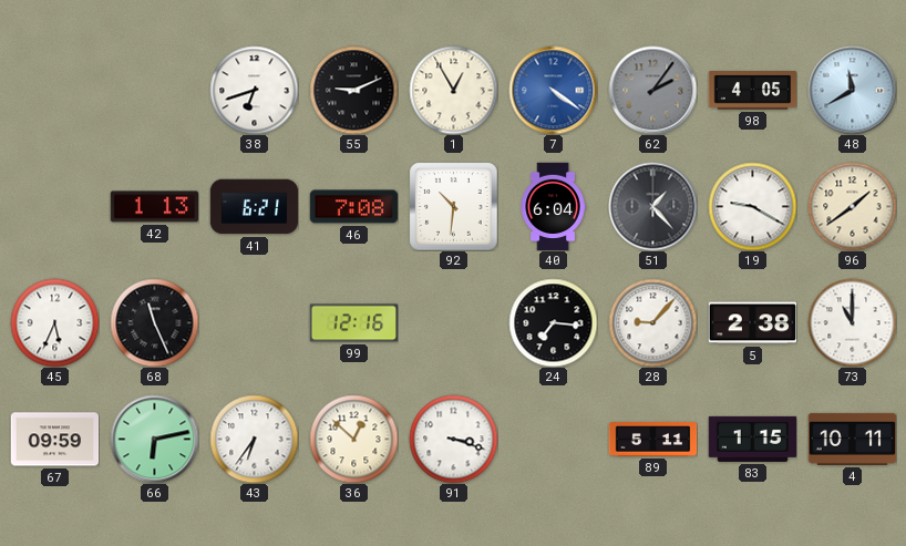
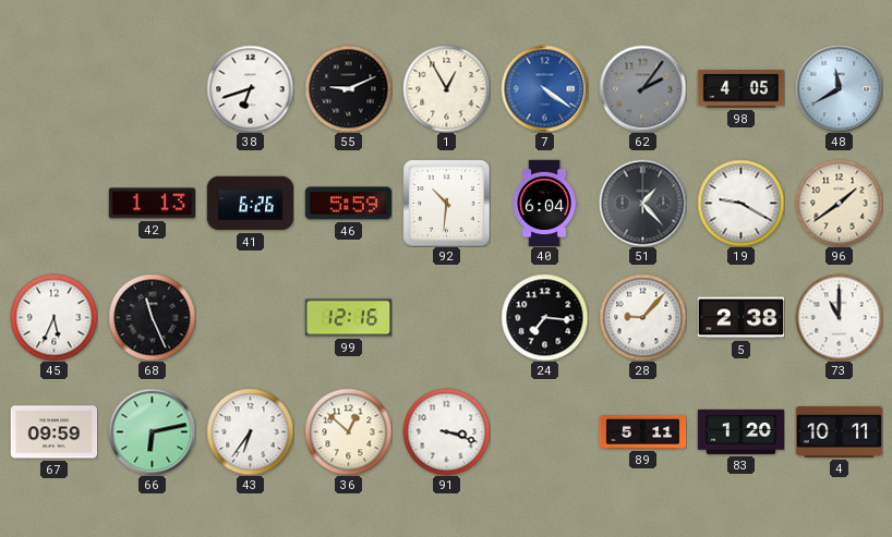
41: 6:21 -> 6:26
46: 7:08 -> 5:59
83: 1:15 -> 1:20
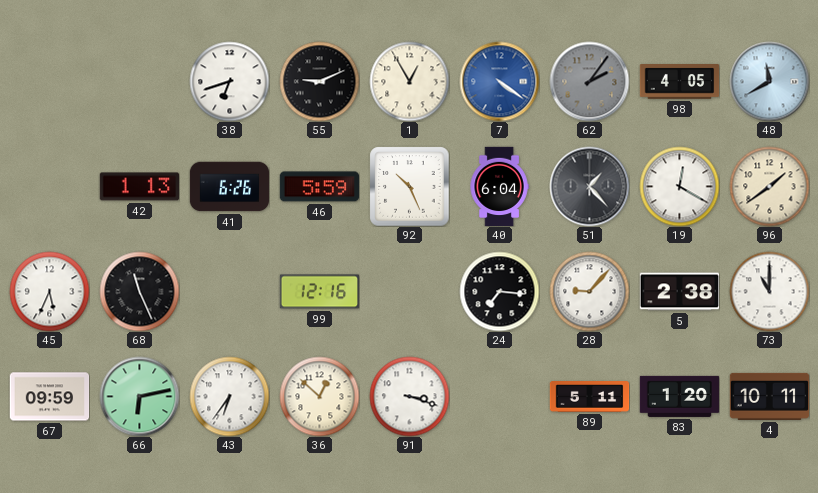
92: 10:31 -> 10:26
19: 9:20 -> 12:20
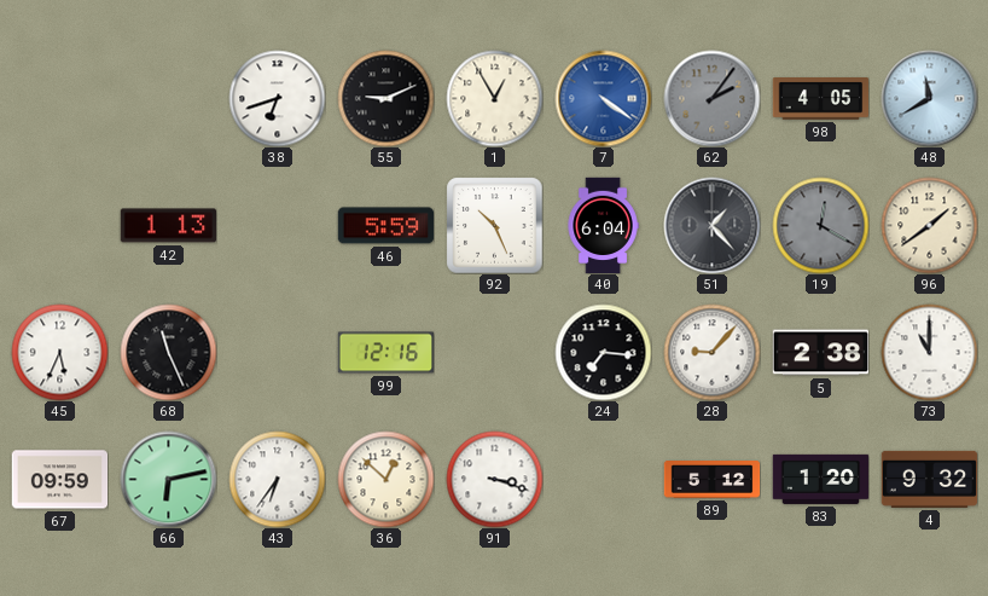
41: 6:26 -> none
19 dial: white -> grey
89: 5:11 -> 5:12
4: 10:11 -> 9:32
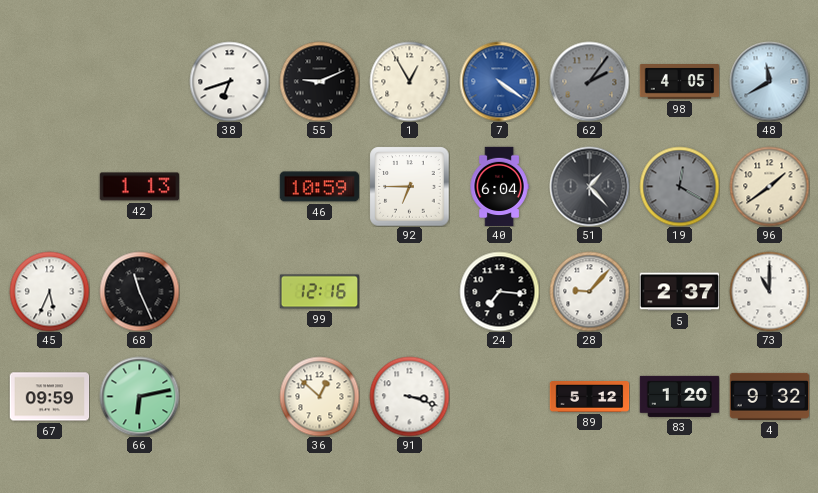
46: 5:59 -> 10:59
92: 10:26 -> 6:45
5: 2:38 -> 2:37
43: 6:36 -> none
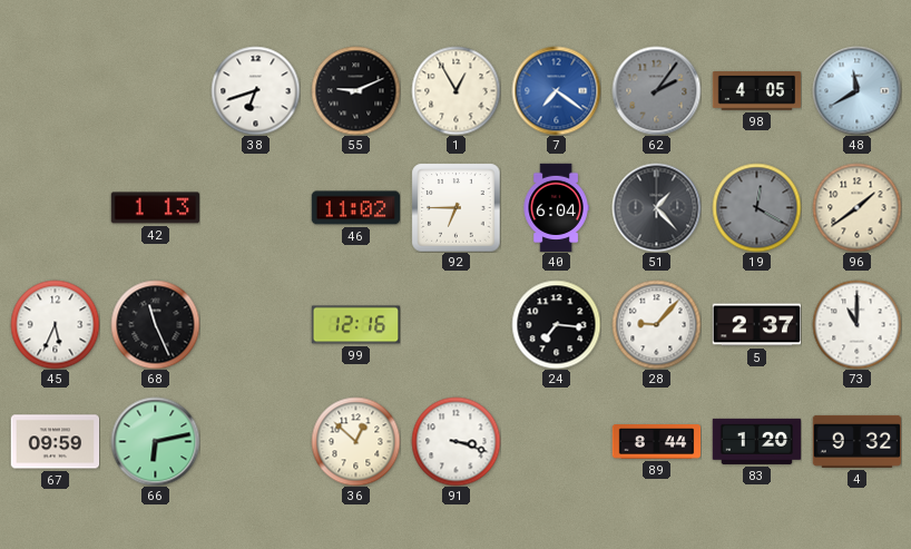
7: 4:21 -> 7:21
46: 10:59 -> 11:02
89: 5:12 -> 8:44
